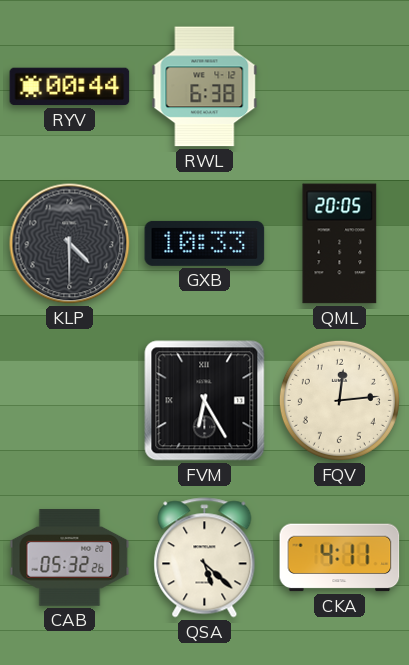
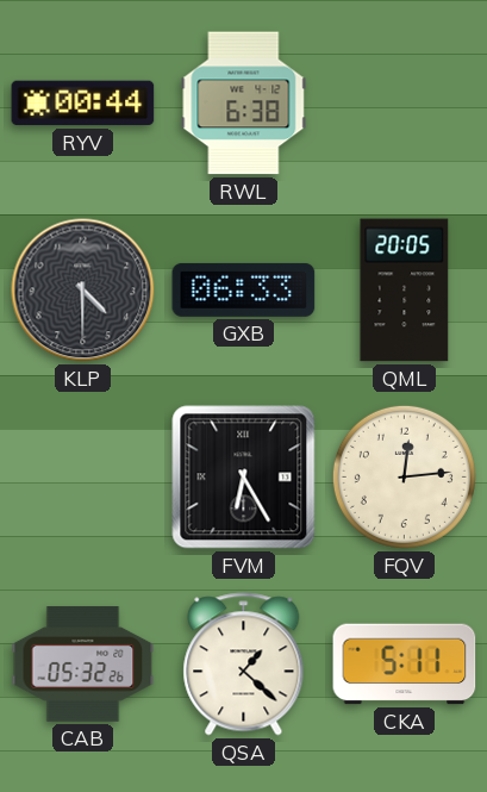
GXB: 10:33 -> 06:33
QSA: 5:22 -> 1:22
CKA: 4:11 -> 5:11
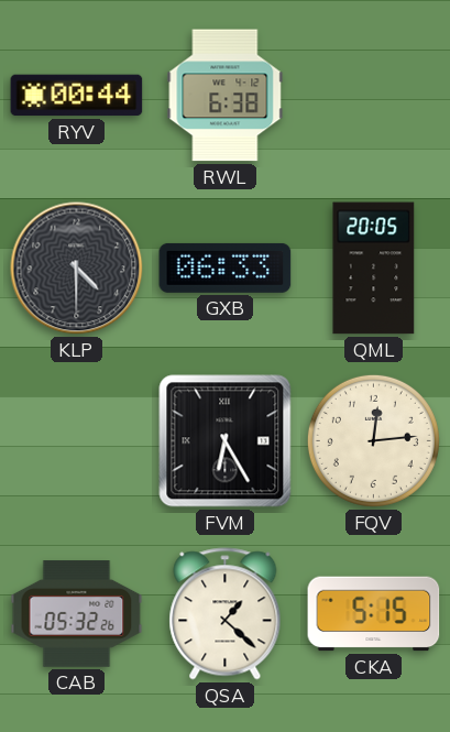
CKA: 5:11 -> 5:15
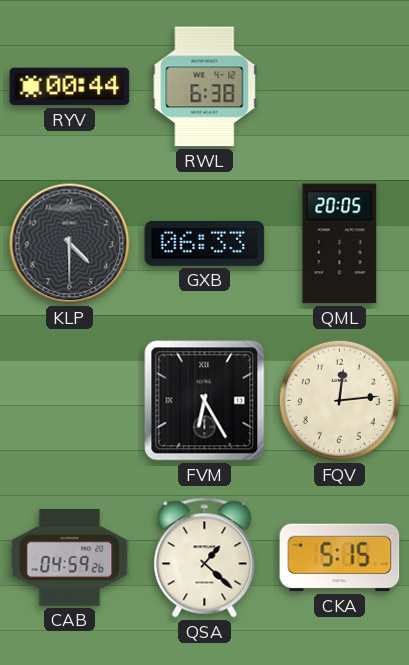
CAB: 05:32 -> 04:59
